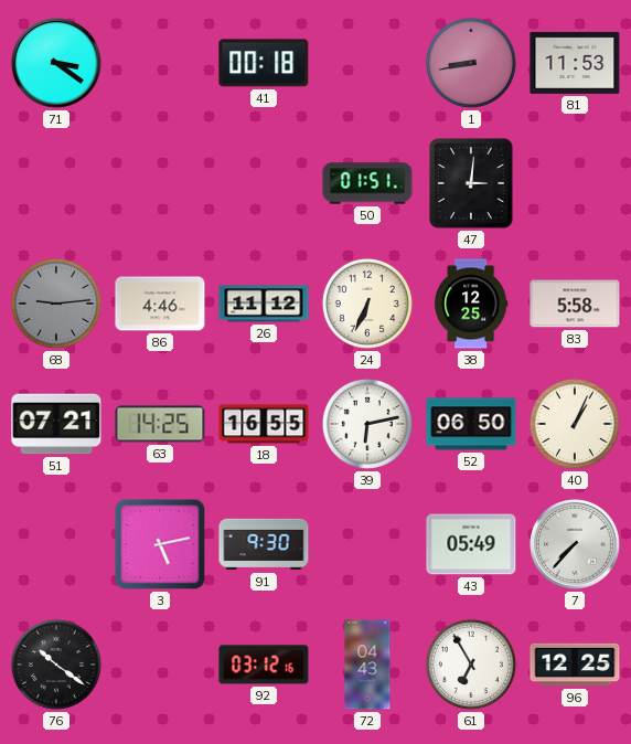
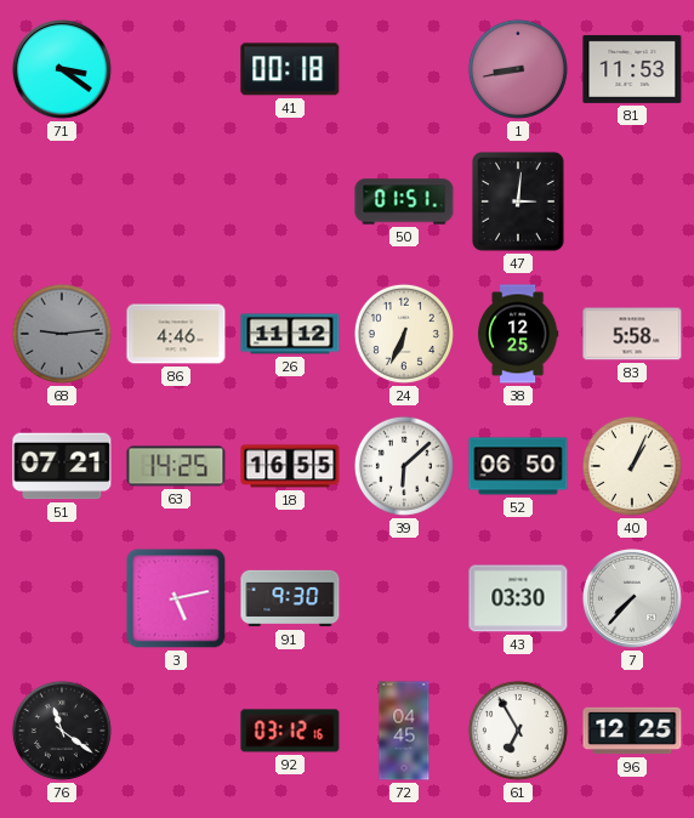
39: 6:13 -> 6:08
43: 05:49 -> 03:30
76: 10:21 -> 11:21
72: 04:43 -> 04:45
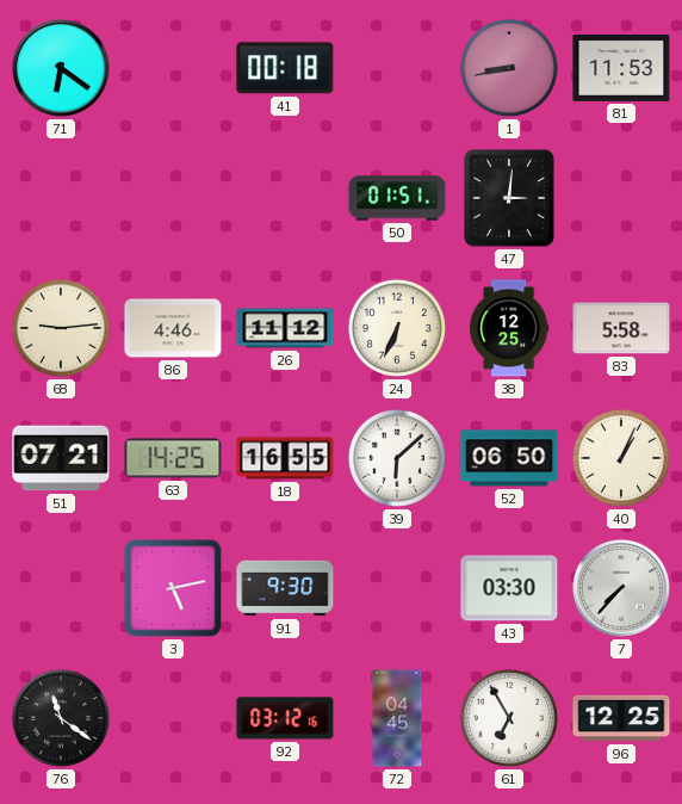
71: 3:21 -> 6:21
68 dial: grey -> cream
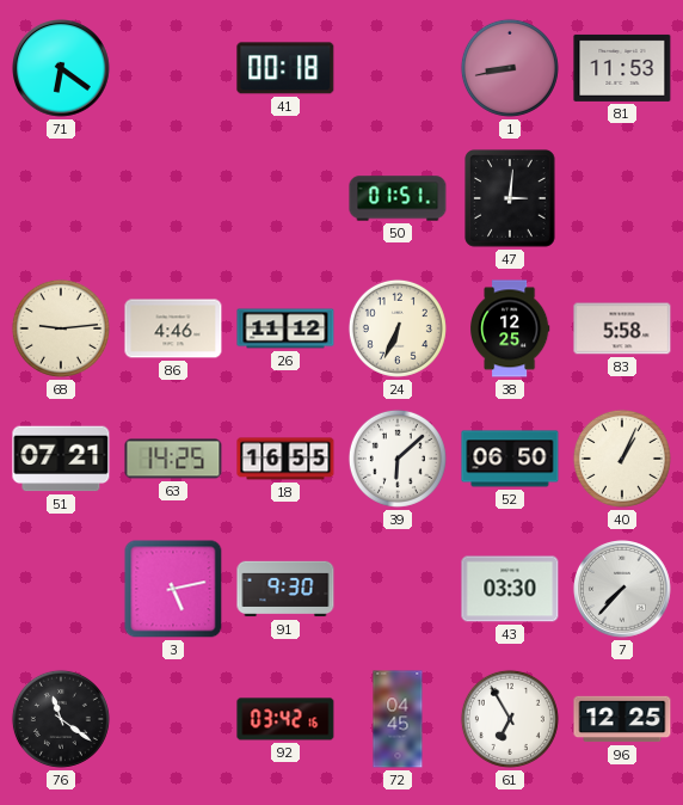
92: 03:12 -> 03:42
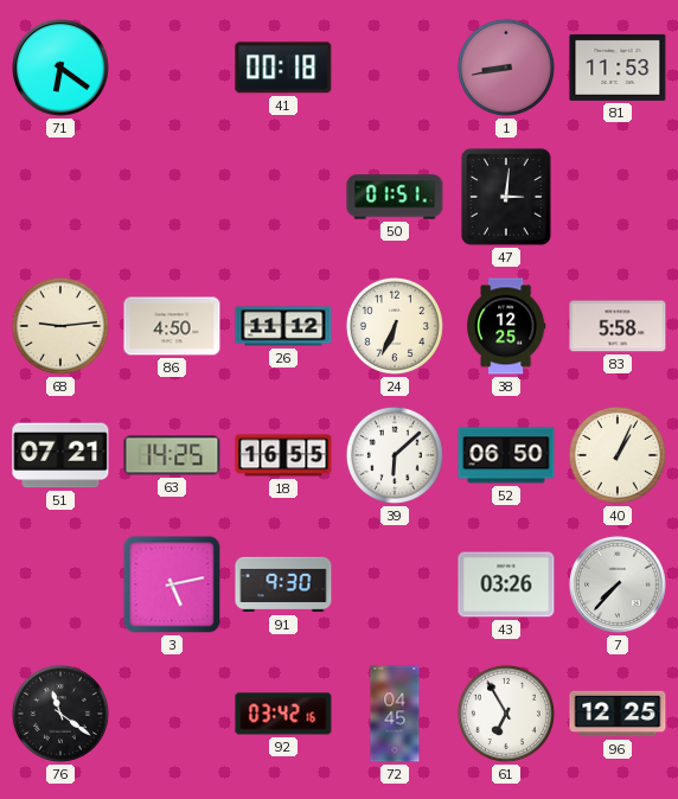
86: 4:46 -> 4:50
43: 03:30 -> 03:26
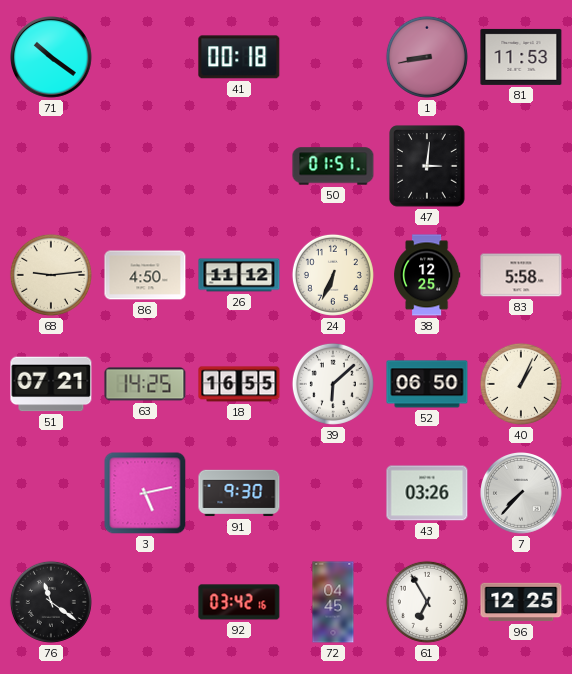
71: 6:21 -> 10:21
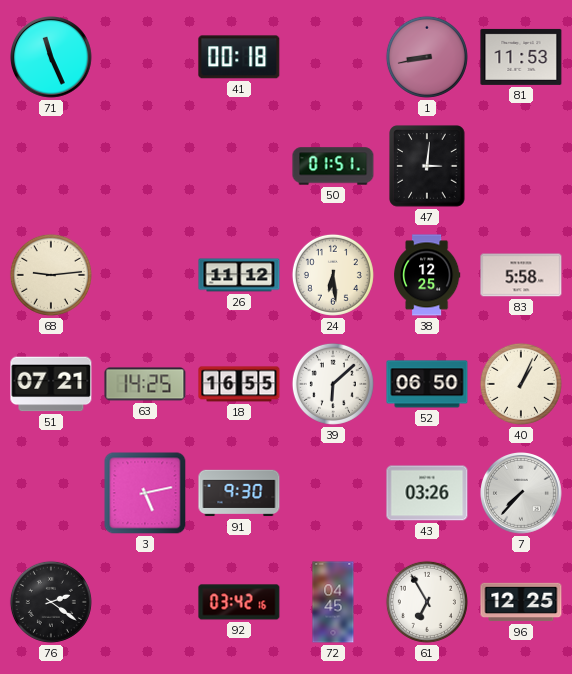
71: 10:21 -> 11:26
86: 4:50 -> none
24: 6:34 -> 6:29
76: 11:21 -> 2:21
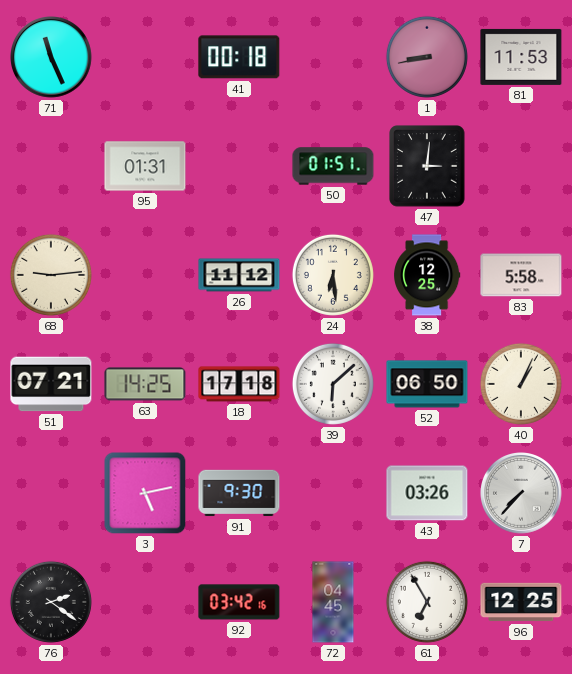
95: none -> 01:31
18: 16:55 -> 17:18
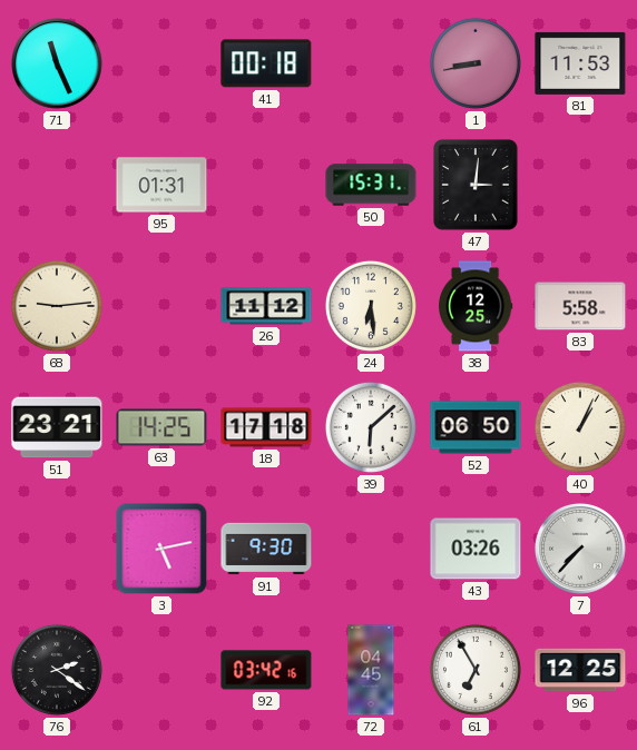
50: 01:51 -> 15:31
51: 07:21 -> 23:21
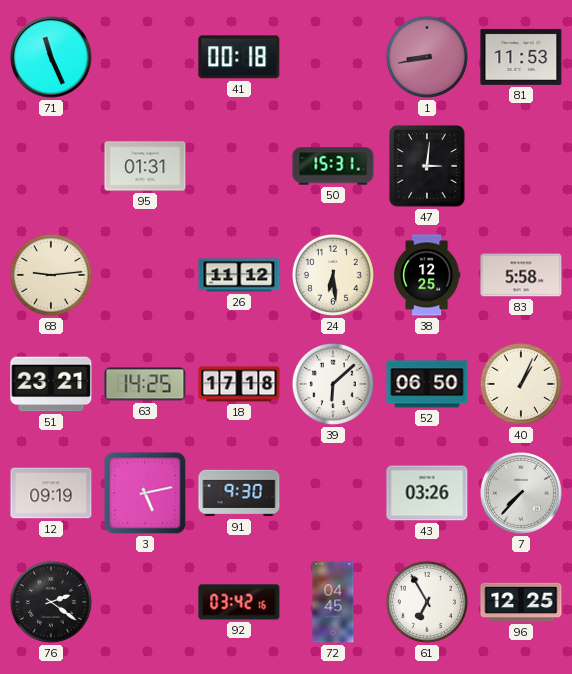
12: none -> 09:19
